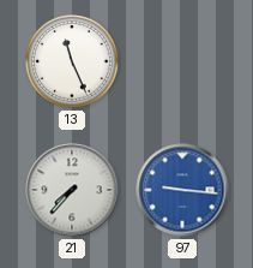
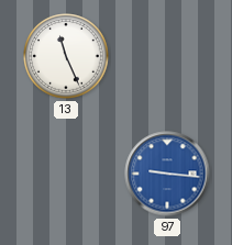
21: 7:37 -> none
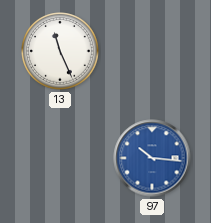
97: 9:16 -> 10:16
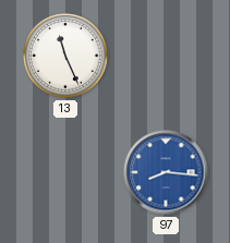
97: 10:16 -> 8:16
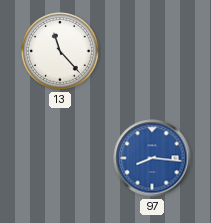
13: 11:26 -> 11:23
